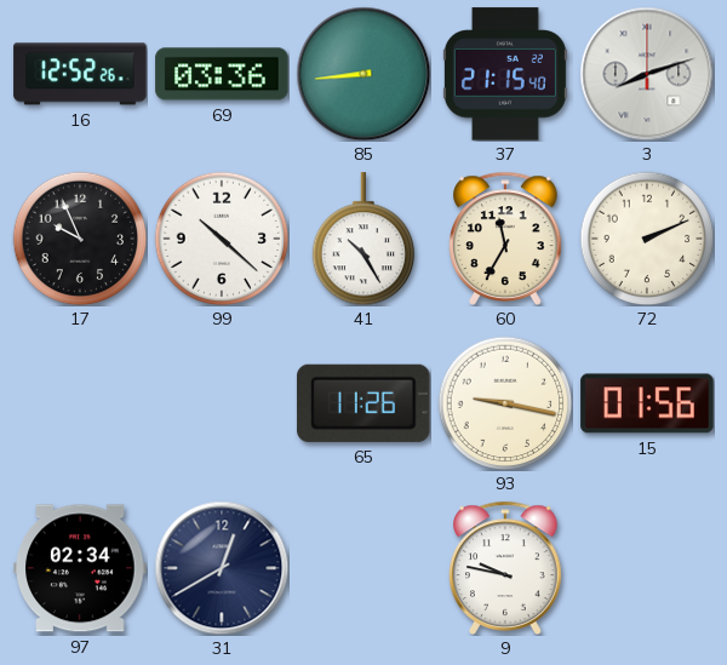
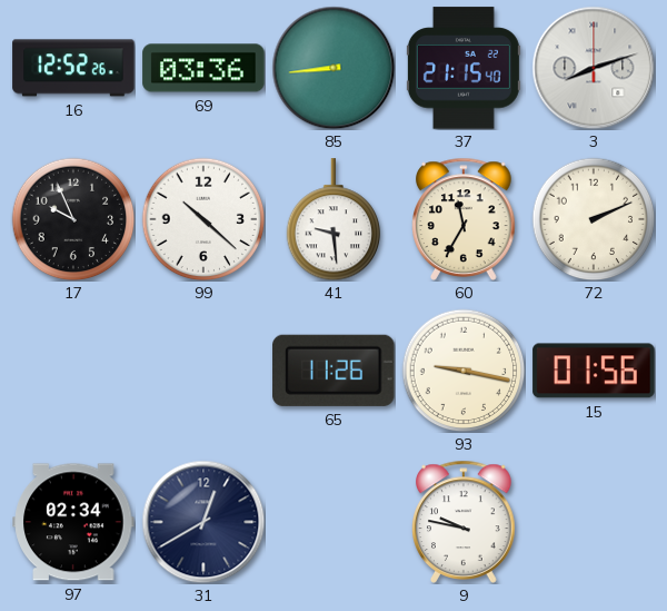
41: 10:25 -> 9:29
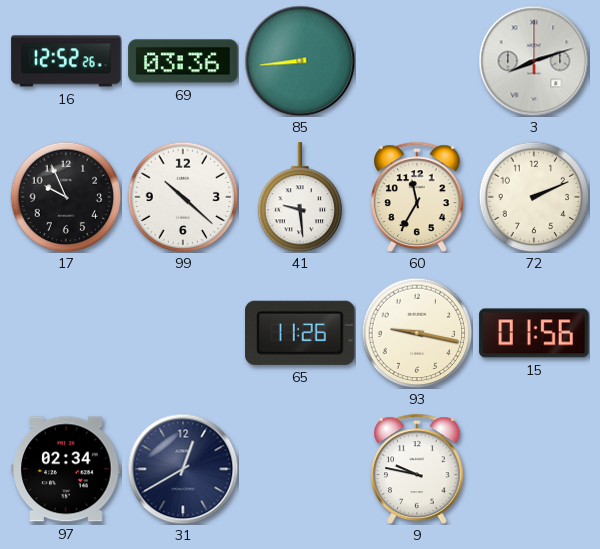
37: 21:15 -> none
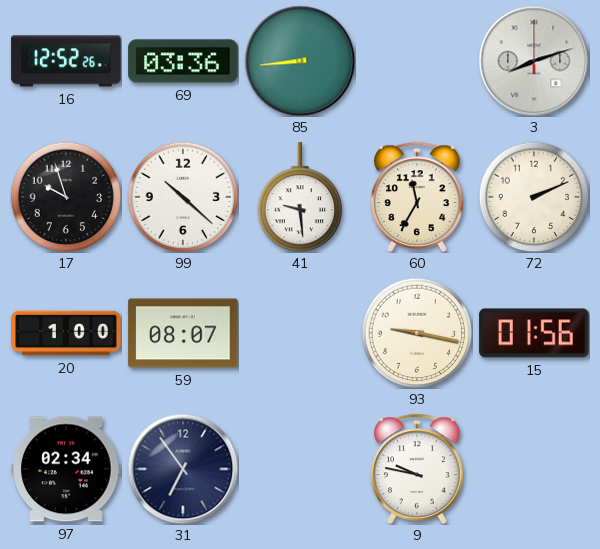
17: 9:56 -> 9:57
20: none -> 1:00
59: none -> 08:07
65: 11:26 -> none
31: 12:40 -> 6:54
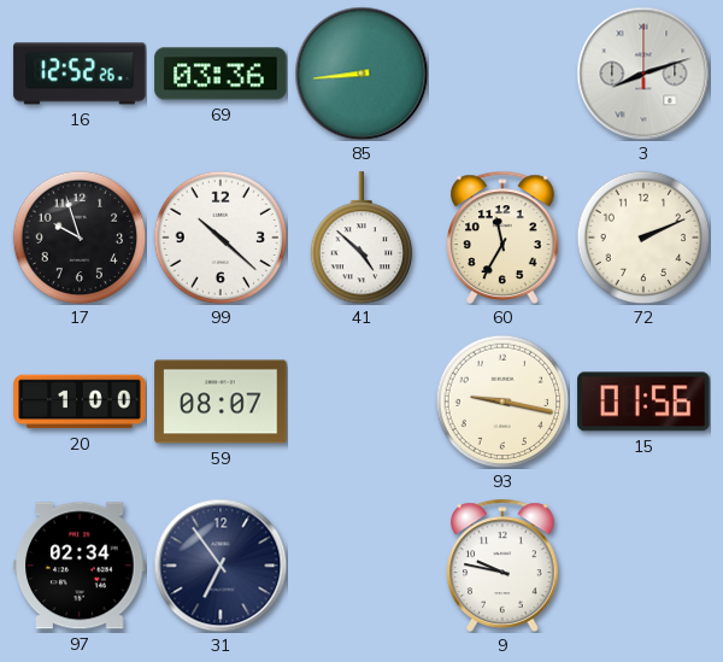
41: 9:29 -> 4:52
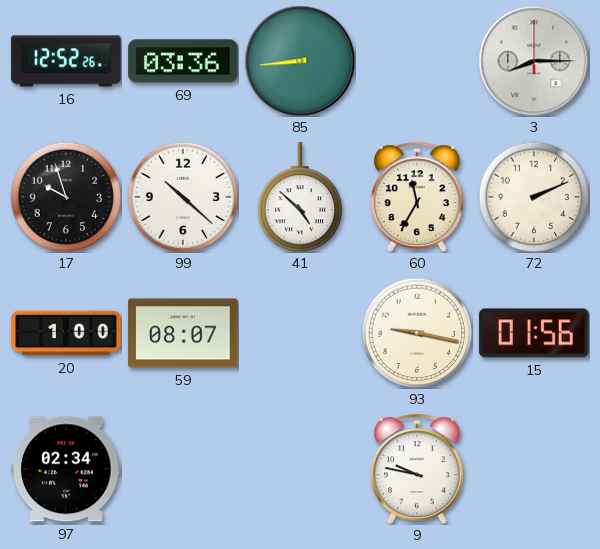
3: 8:12 -> 8:15
31: 6:54 -> none
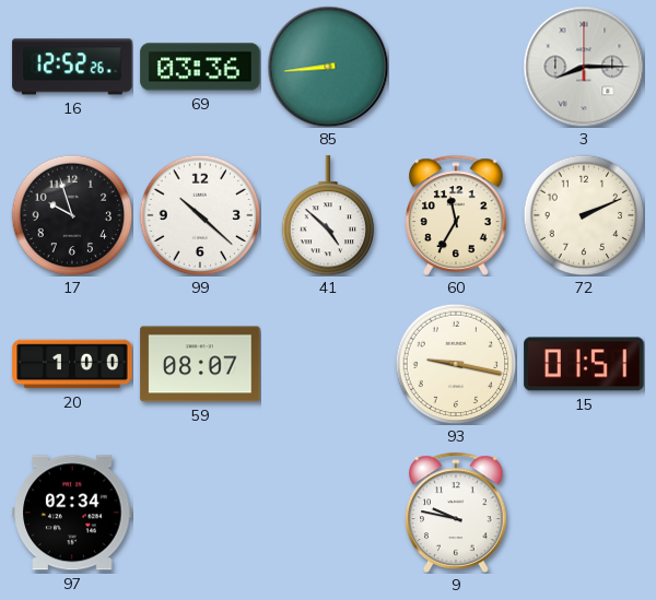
15: 01:56 -> 01:51
